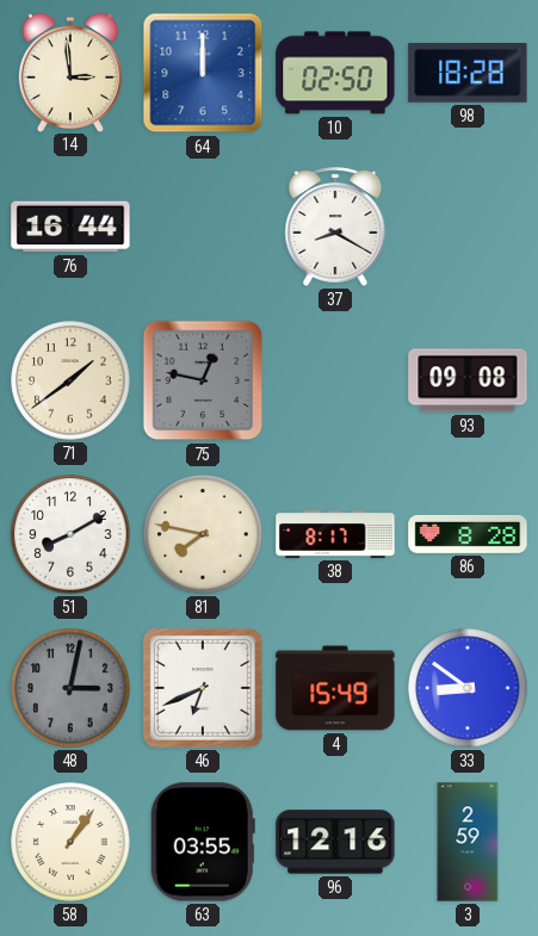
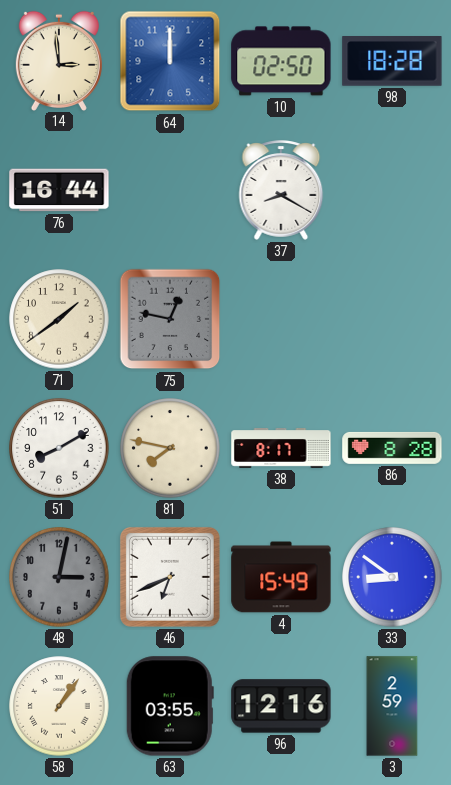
93: 09:08 -> none
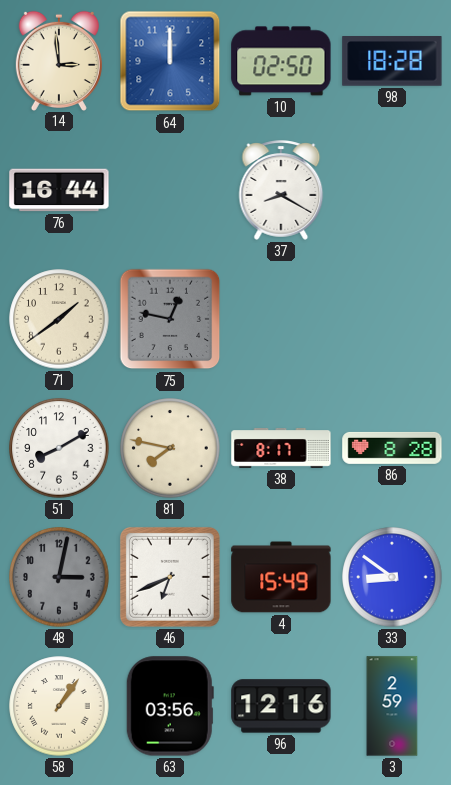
63: 03:55 -> 03:56
